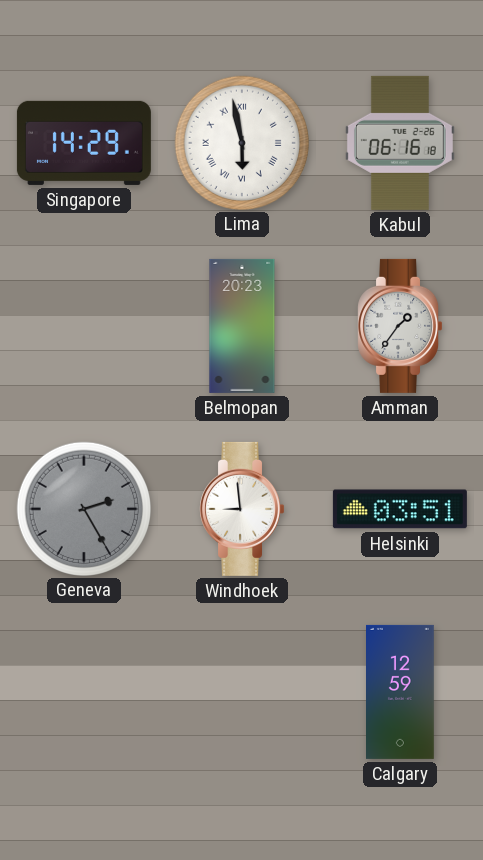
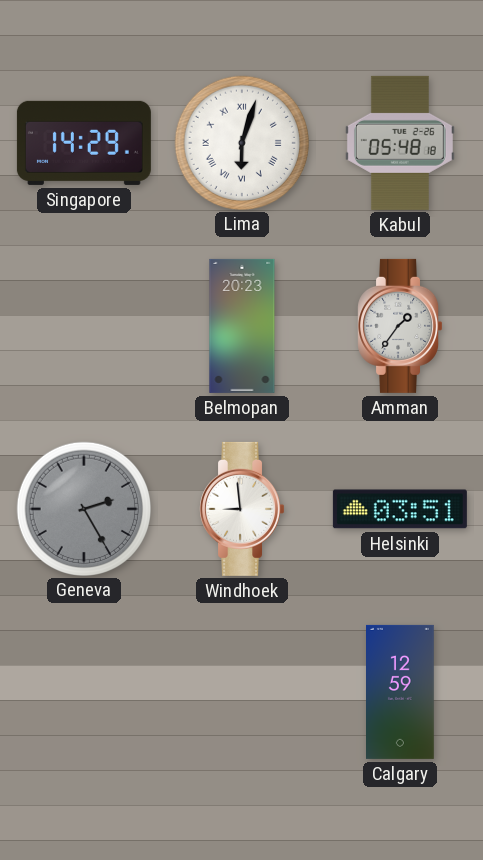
Lima: 5:58 -> 6:03
Kabul: 06:16 -> 05:48
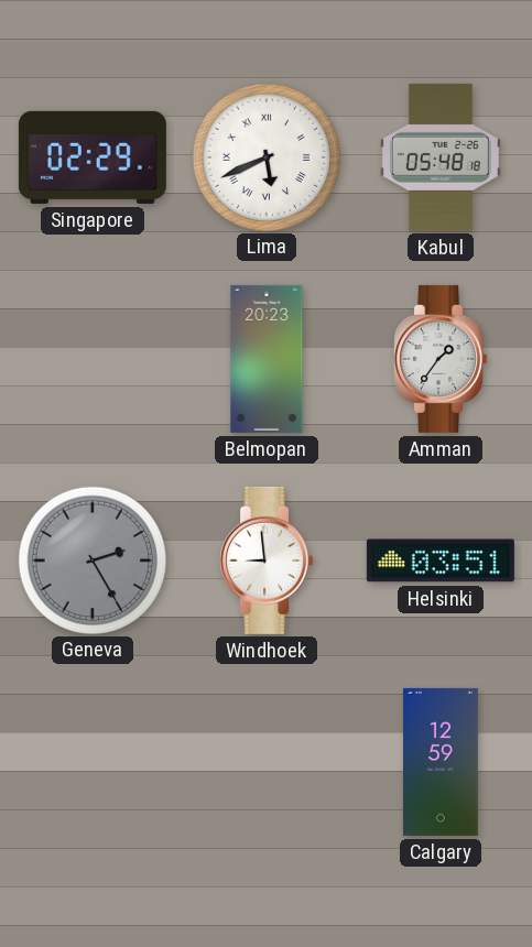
Singapore: 14:29 -> 02:29
Lima: 6:03 -> 5:41
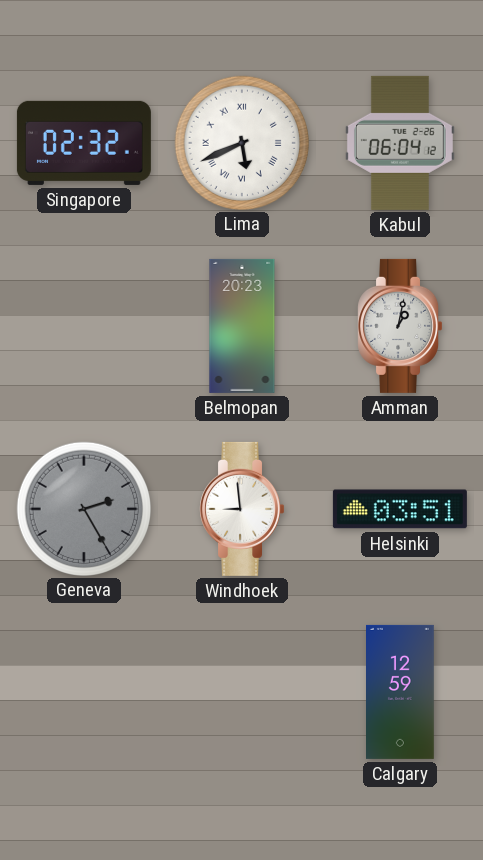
Singapore: 02:29 -> 02:32
Kabul: 05:48 -> 06:04
Amman: 1:36 -> 1:02
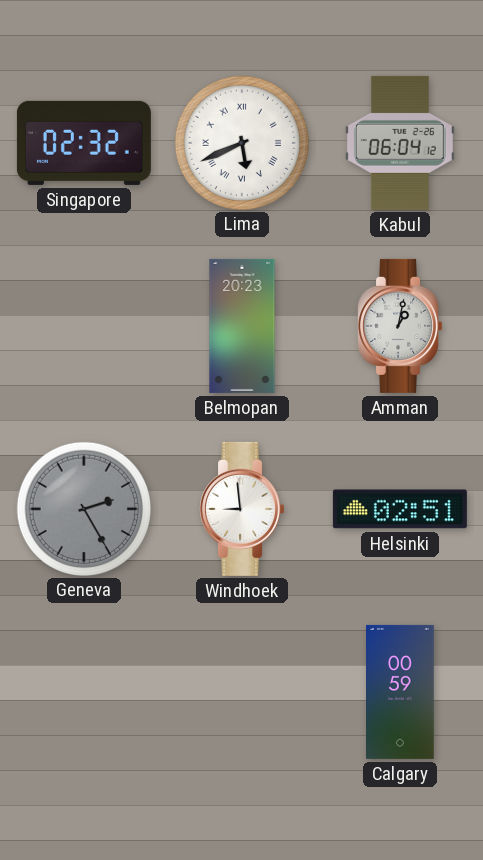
Helsinki: 03:51 -> 02:51
Calgary: 12:59 -> 00:59
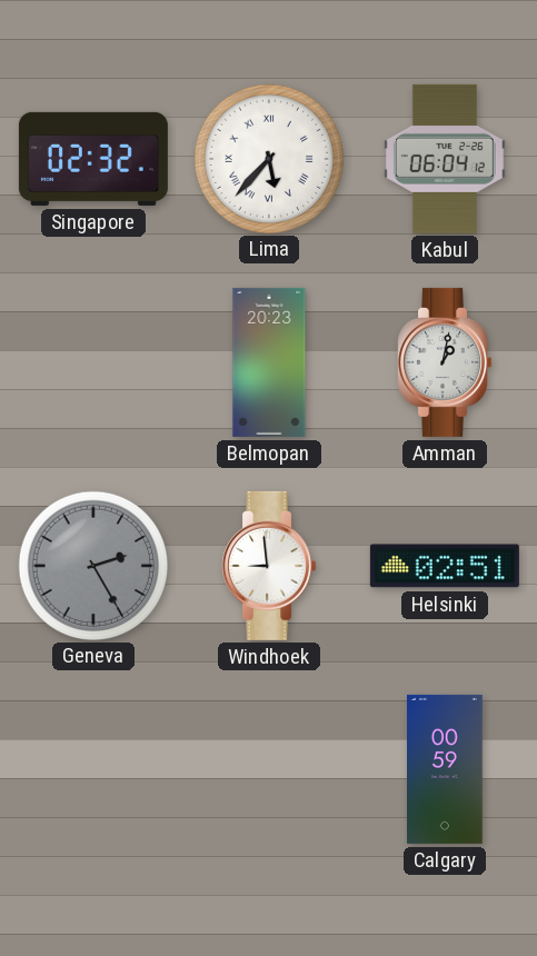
Lima: 5:41 -> 5:37
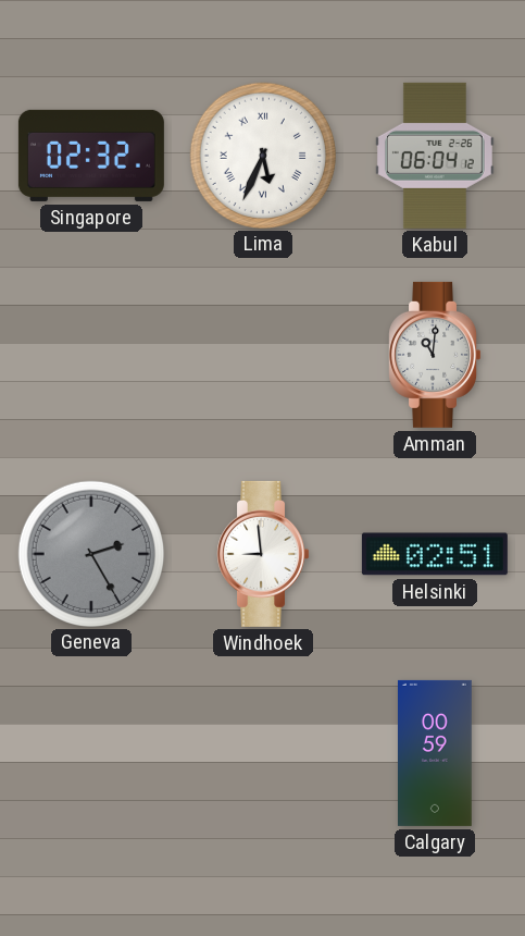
Lima: 5:37 -> 5:34
Belmopan: 20:23 -> none
Amman: 1:02 -> 11:01
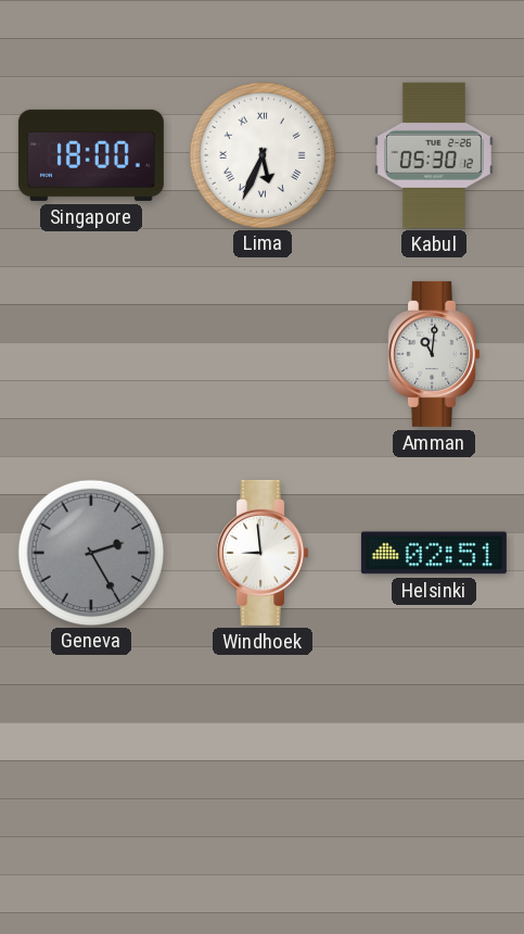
Singapore: 02:32 -> 18:00
Kabul: 06:04 -> 05:30
Calgary: 00:59 -> none
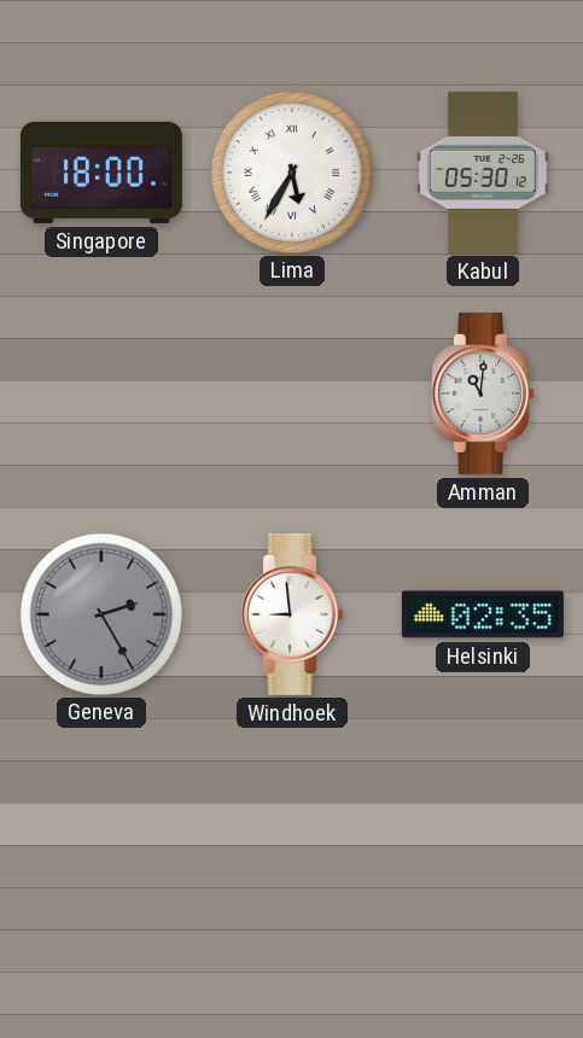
Lima: 5:34 -> 5:35
Helsinki: 02:51 -> 02:35
